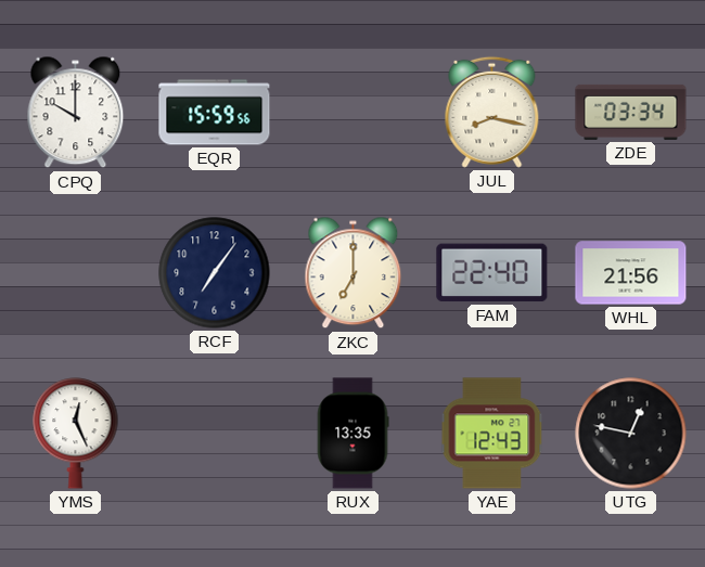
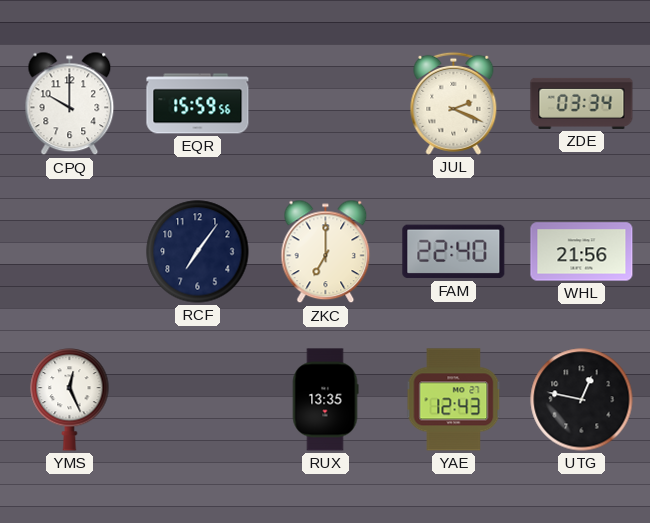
JUL: 8:17 -> 2:19
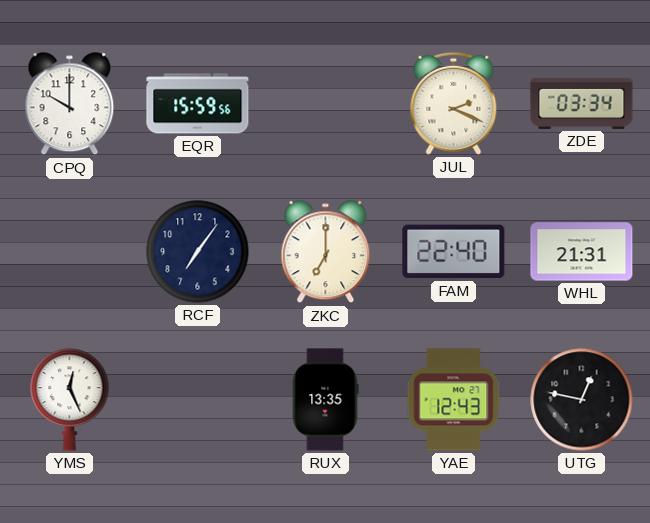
WHL: 21:56 -> 21:31
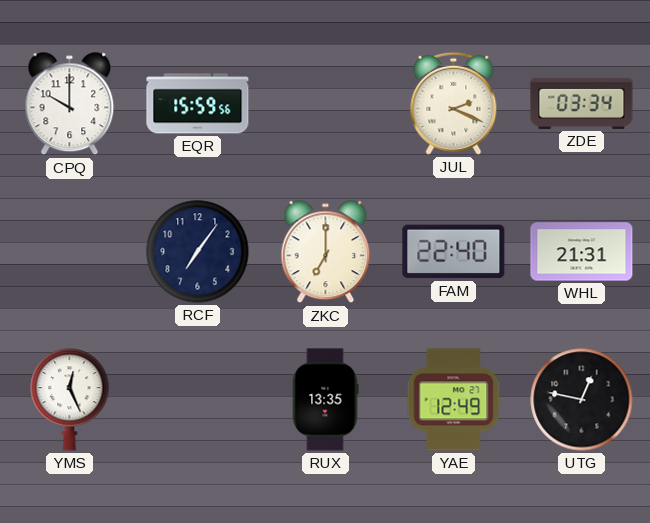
YAE: 12:43 -> 12:49
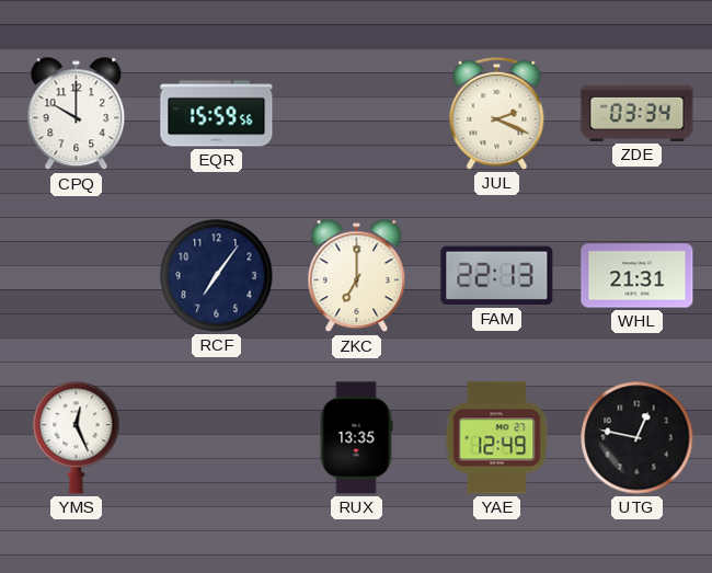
FAM: 22:40 -> 22:13
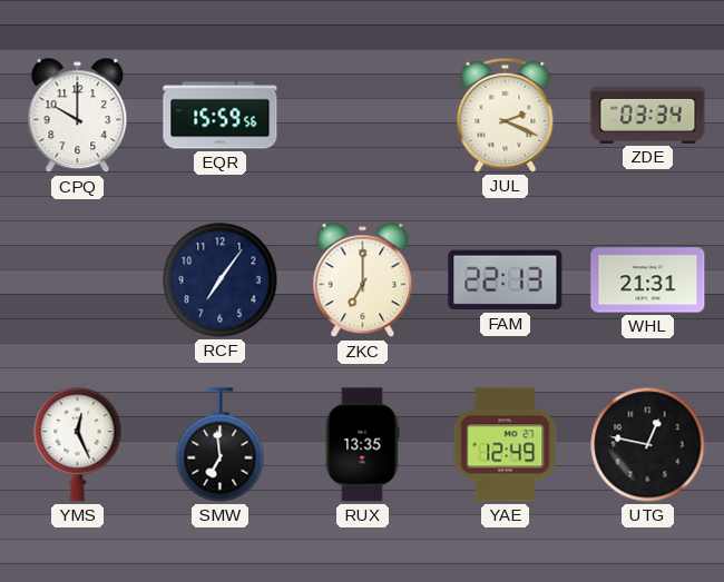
SMW: none -> 6:59
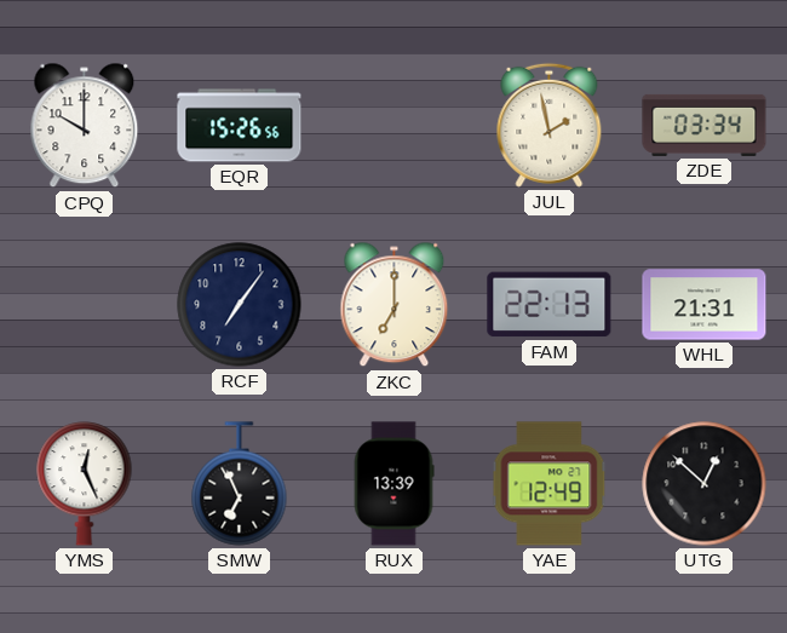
EQR: 15:59 -> 15:26
JUL: 2:19 -> 1:58
SMW: 6:59 -> 6:56
RUX: 13:35 -> 13:39
UTG: 12:47 -> 12:52
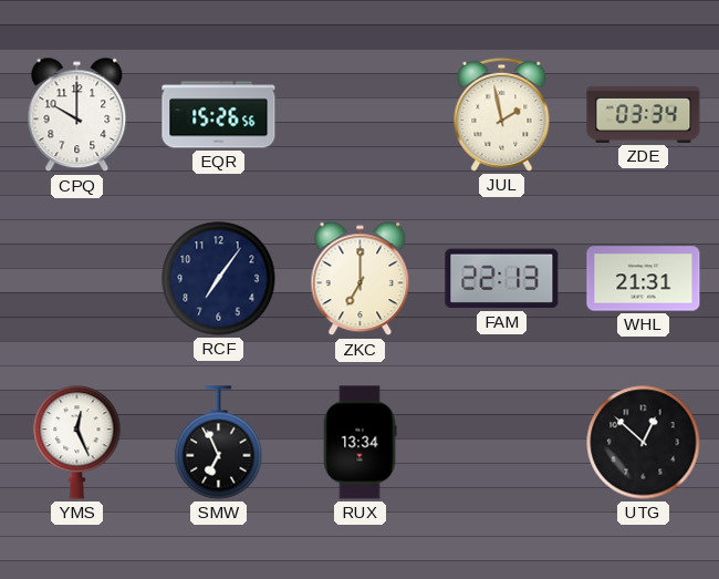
RUX: 13:39 -> 13:34
YAE: 12:49 -> none
